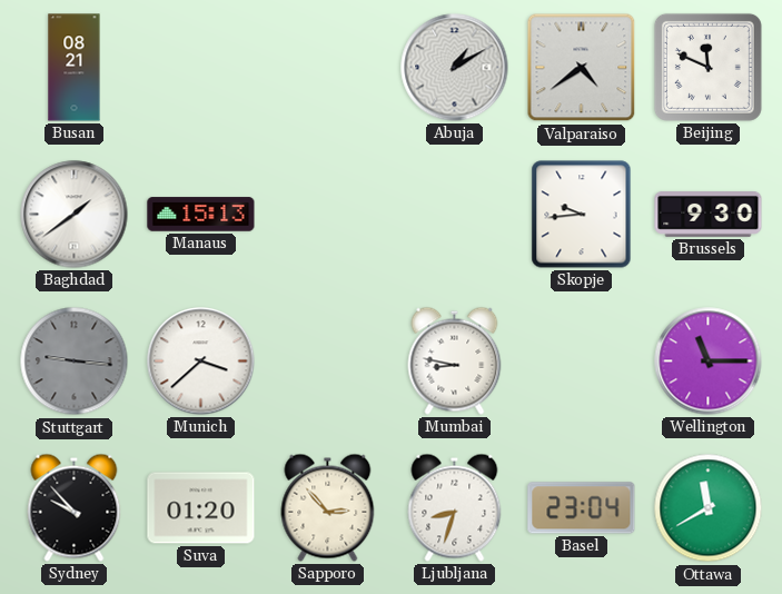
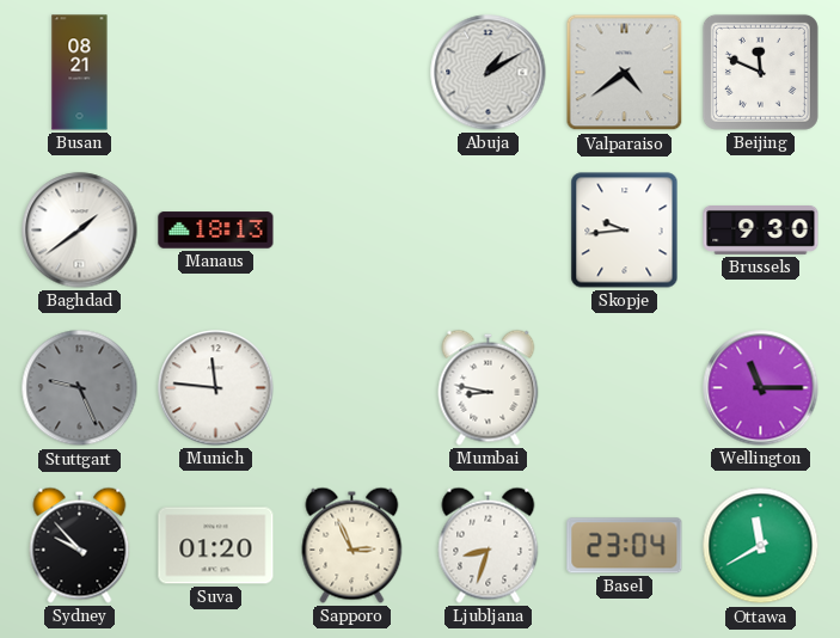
Manaus: 15:13 -> 18:13
Stuttgart: 9:16 -> 9:26
Munich: 3:38 -> 11:46
Sapporo: 2:53 -> 2:56
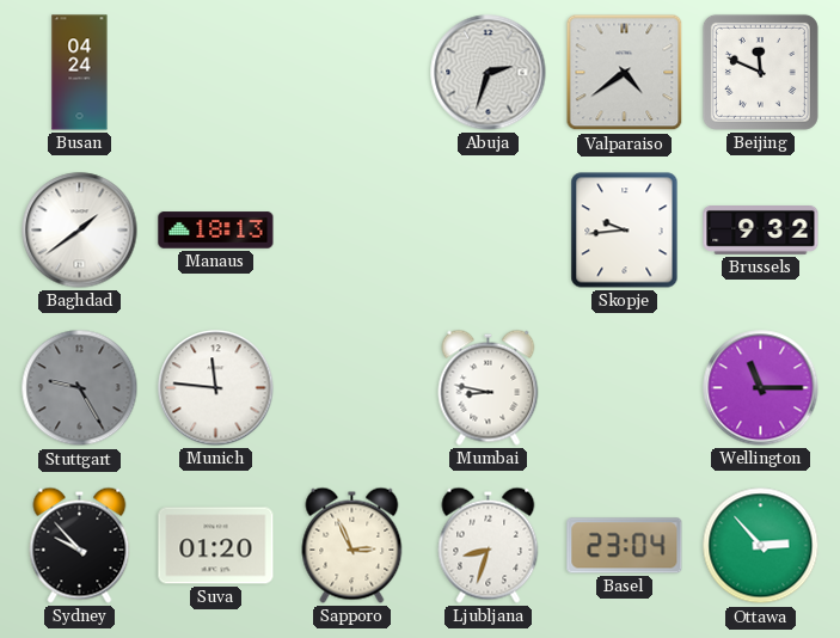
Busan: 08:21 -> 04:24
Abuja: 1:10 -> 2:33
Brussels: 9:30 -> 9:32
Stuttgart: 9:26 -> 9:25
Ottawa: 11:40 -> 2:53
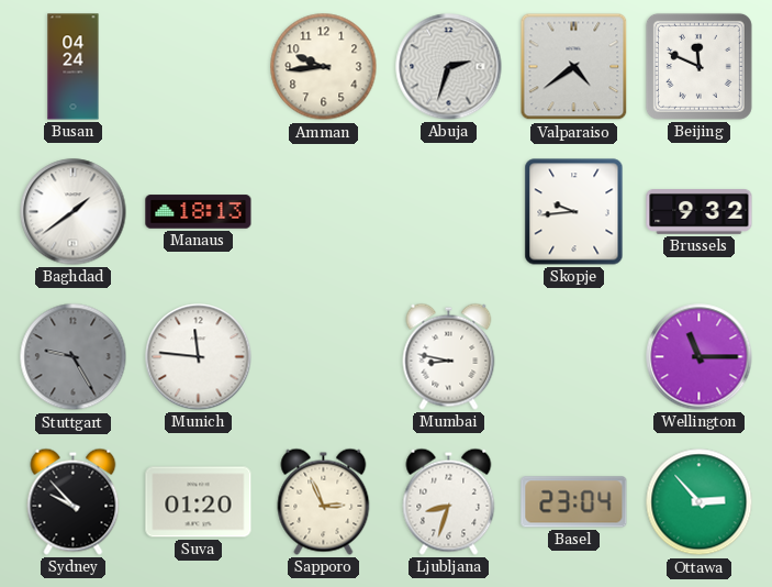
Amman: none -> 9:44
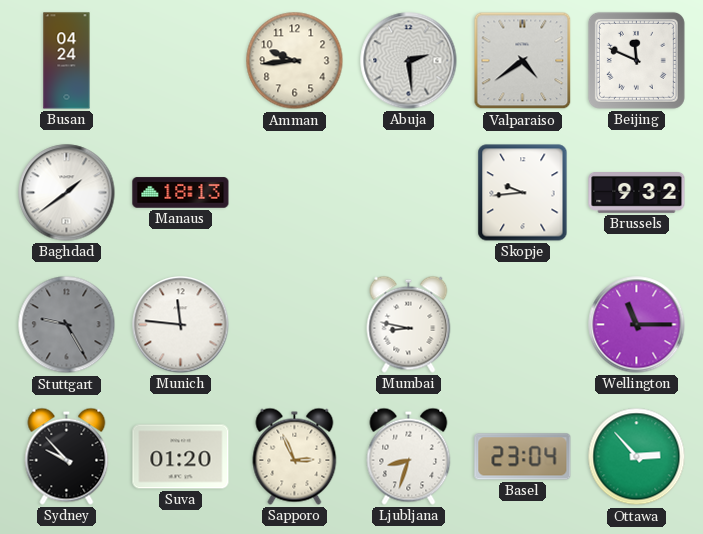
Abuja: 2:33 -> 2:29
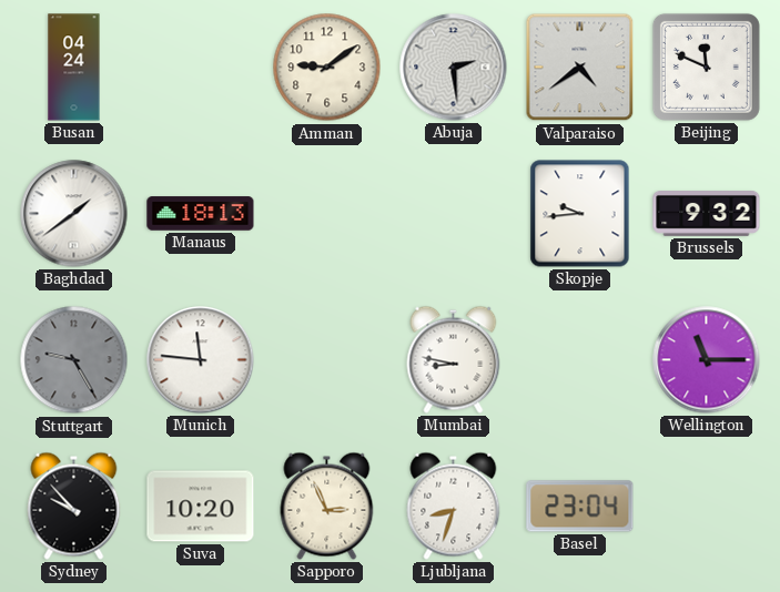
Amman: 9:44 -> 9:09
Suva: 01:20 -> 10:20
Ottawa: 2:53 -> none
